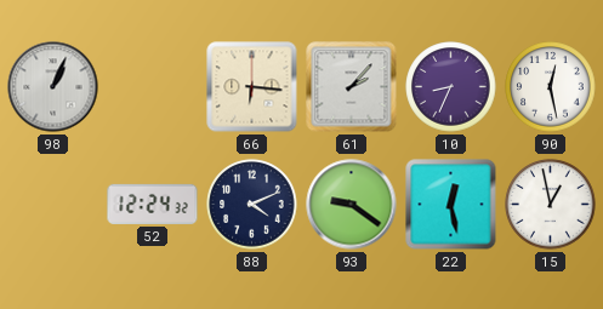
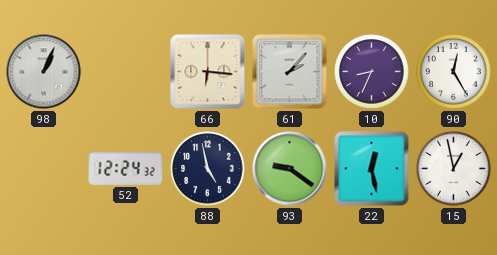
90: 12:28 -> 12:25
88: 4:11 -> 4:58
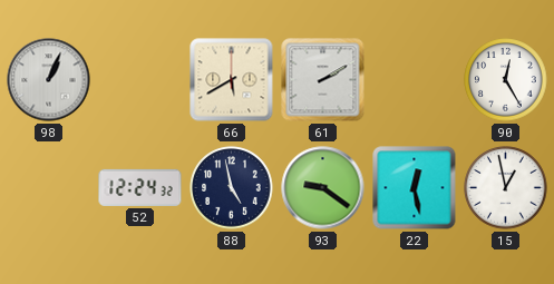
66: 6:16 -> 5:40
61: 2:07 -> 2:10
10: 8:34 -> none
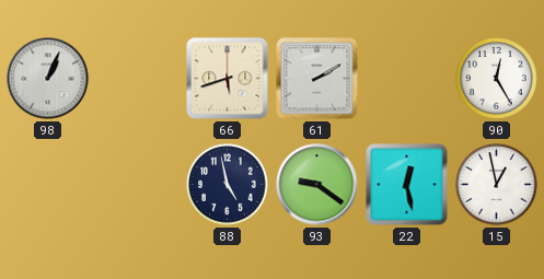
66: 5:40 -> 5:42
52: 12:24 -> none
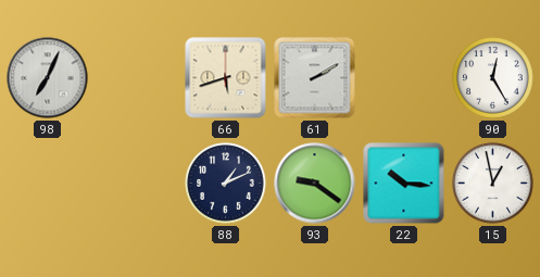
98: 1:04 -> 7:04
88: 4:58 -> 1:11
22: 12:28 -> 10:16
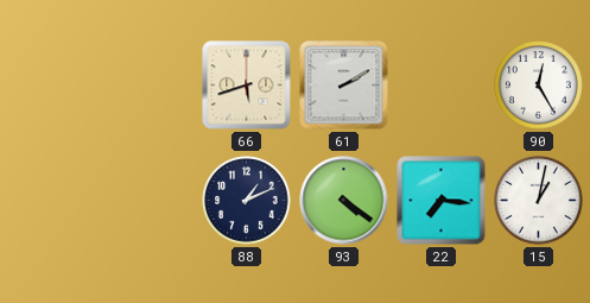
98: 7:04 -> none
93: 9:21 -> 4:21
22: 10:16 -> 7:16
15: 12:58 -> 1:02
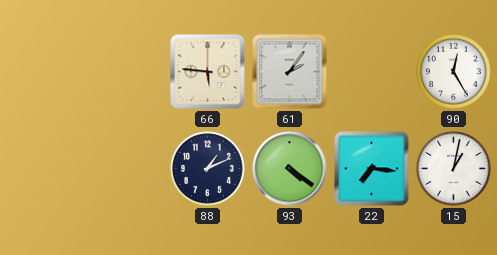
66: 5:42 -> 5:46
61: 2:10 -> 2:06
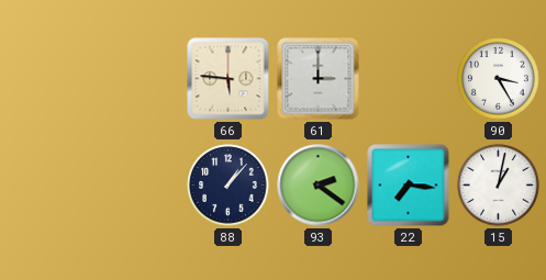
61: 2:06 -> 3:00
90: 12:25 -> 3:25
88: 1:11 -> 1:07
93: 4:21 -> 2:21
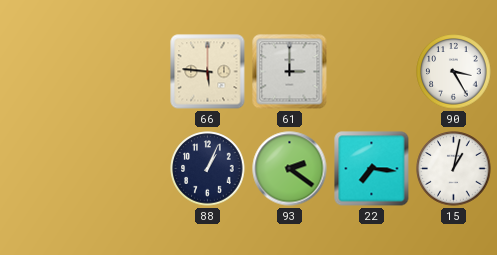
88: 1:07 -> 1:04
